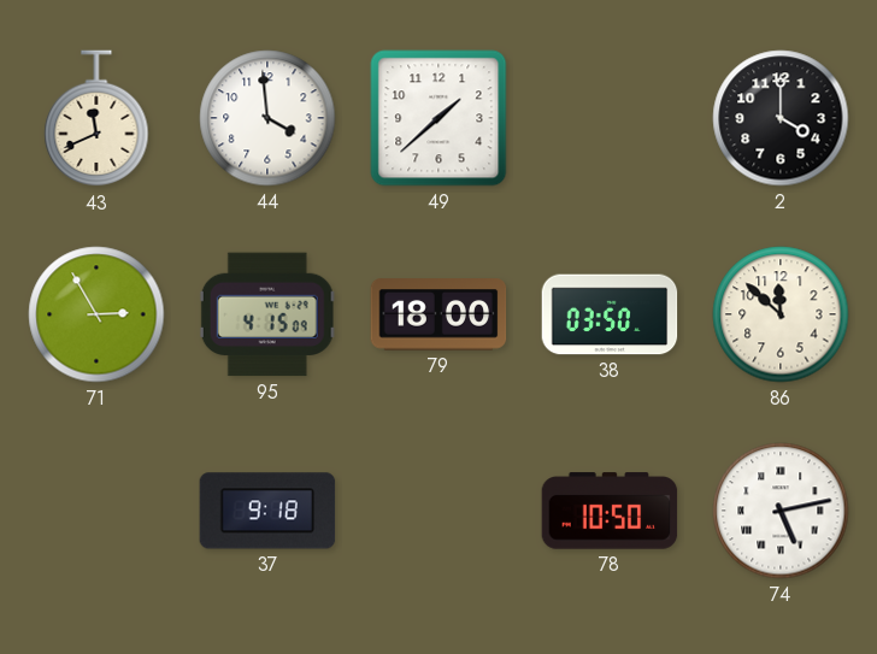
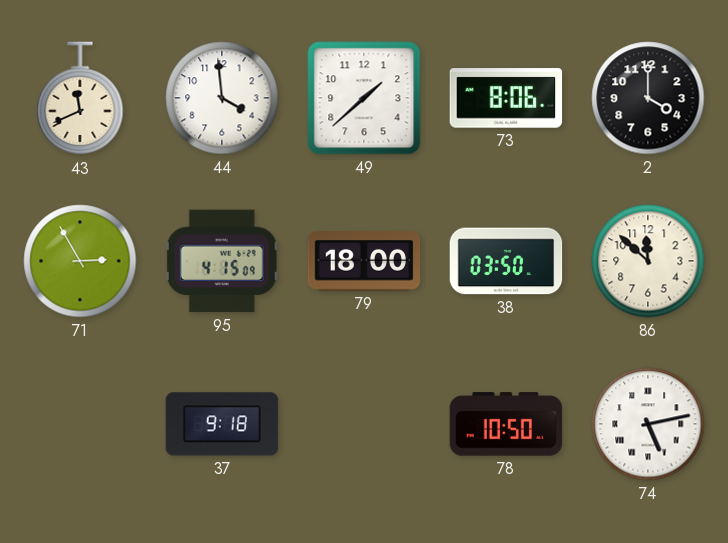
73: none -> 8:06
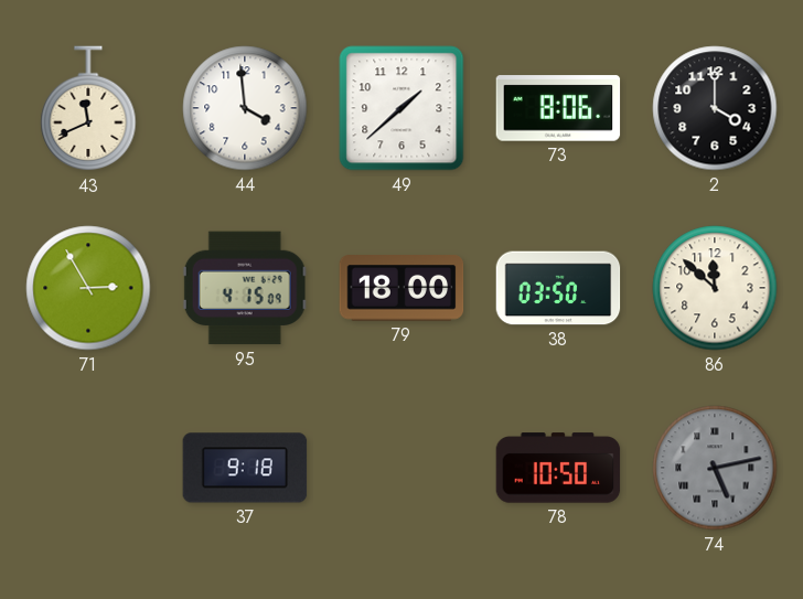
74 dial: white -> grey
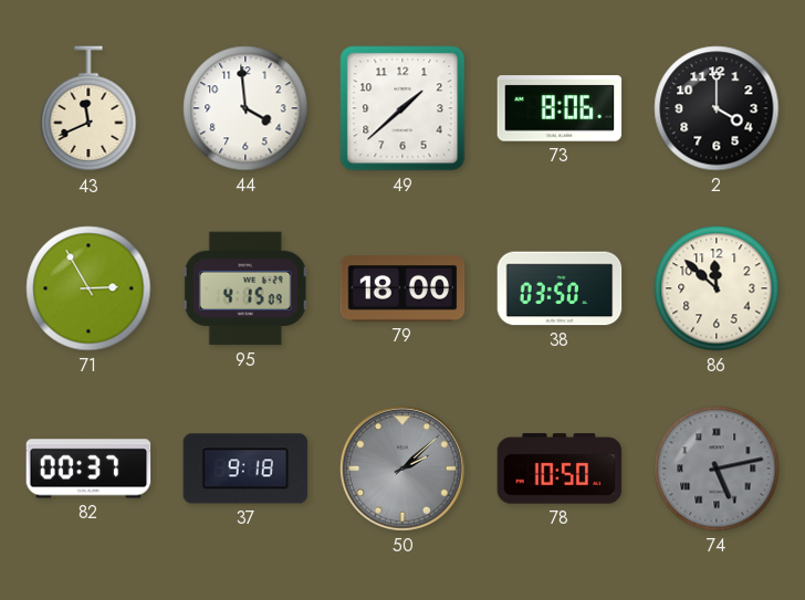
82: none -> 00:37
50: none -> 2:08
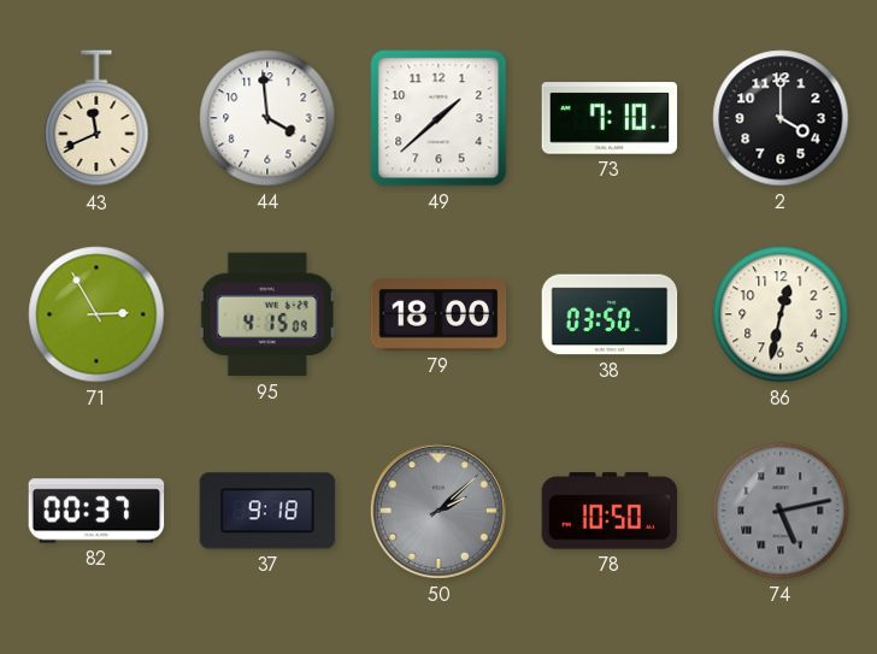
73: 8:06 -> 7:10
86: 11:52 -> 12:32
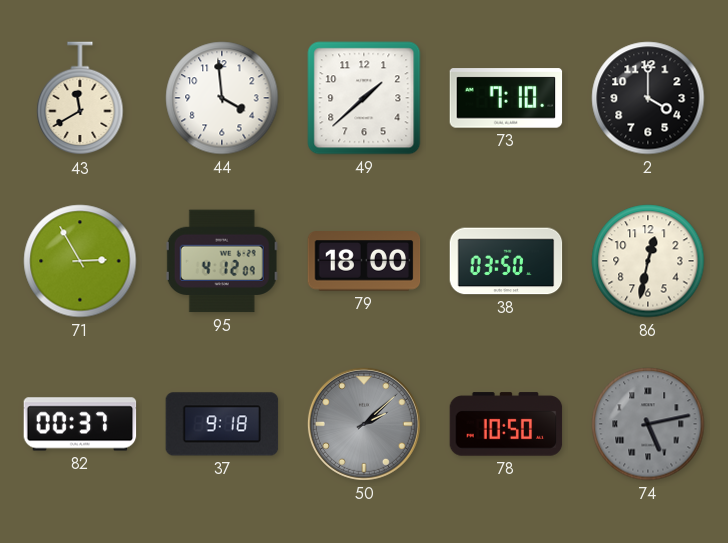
43: 11:41 -> 11:40
95: 4:15 -> 4:12
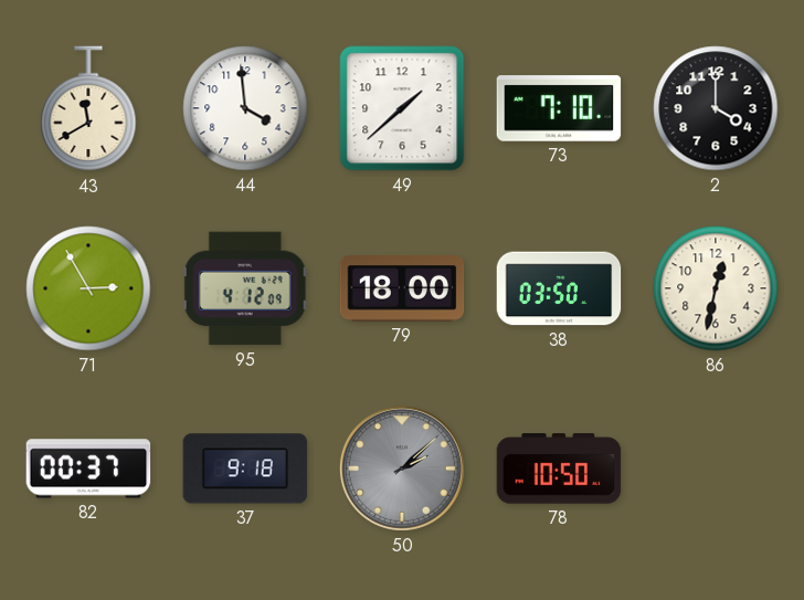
74: 5:13 -> none
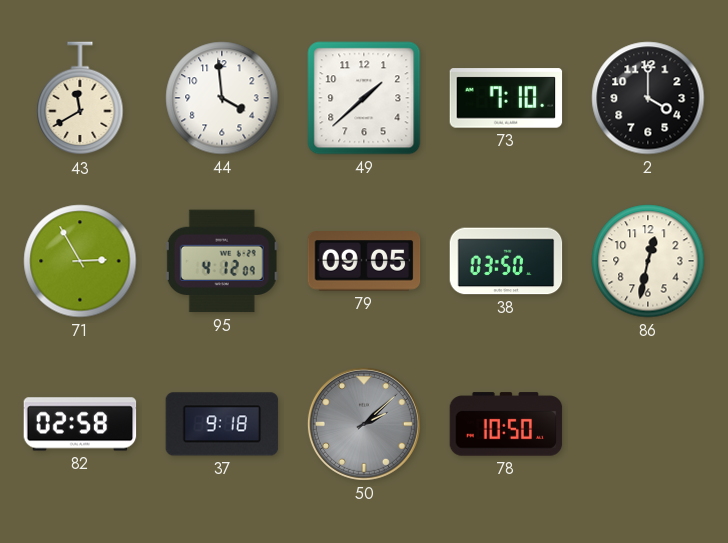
79: 18:00 -> 09:05
82: 00:37 -> 02:58
